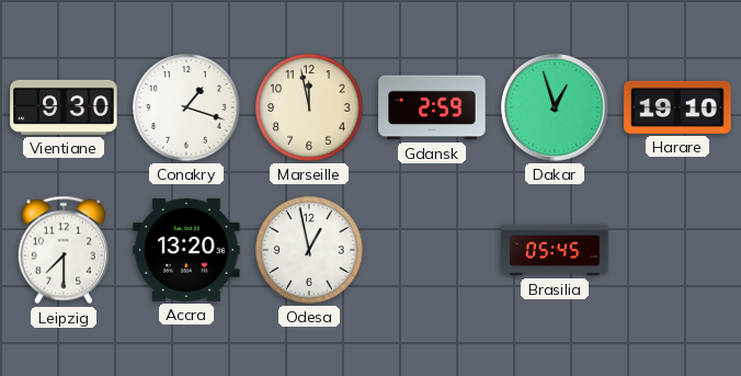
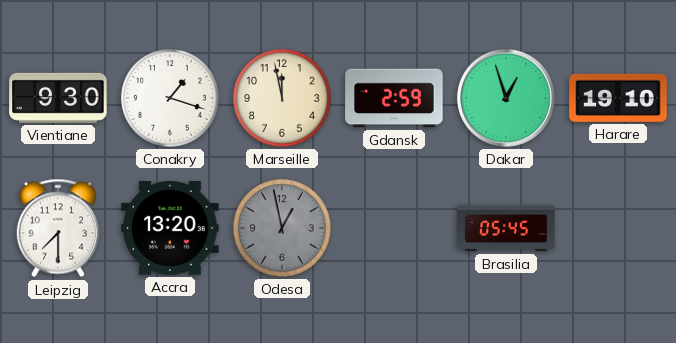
Odesa dial: white -> grey
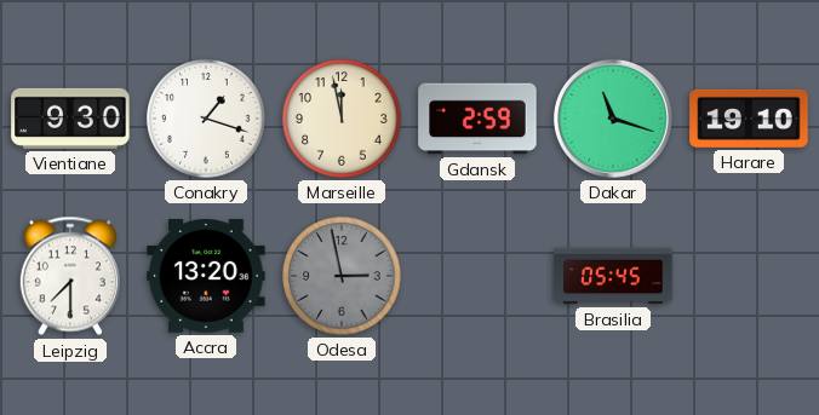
Dakar: 12:57 -> 11:18
Odesa: 12:58 -> 2:58
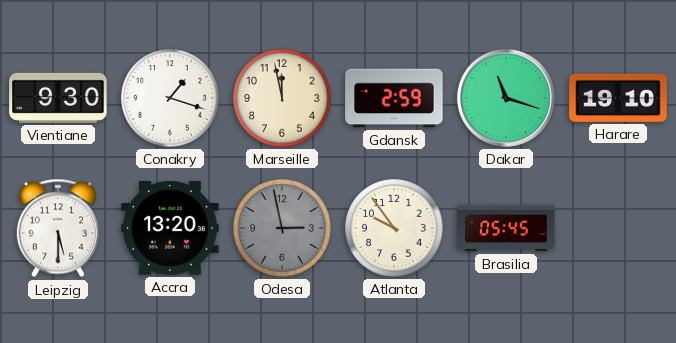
Leipzig: 7:30 -> 5:30
Atlanta: none -> 9:54
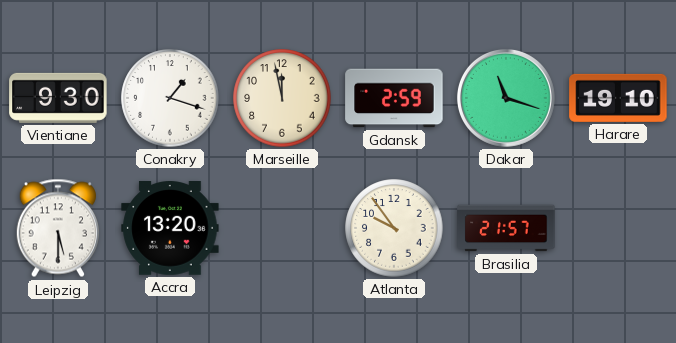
Odesa: 2:58 -> none
Brasilia: 05:45 -> 21:57
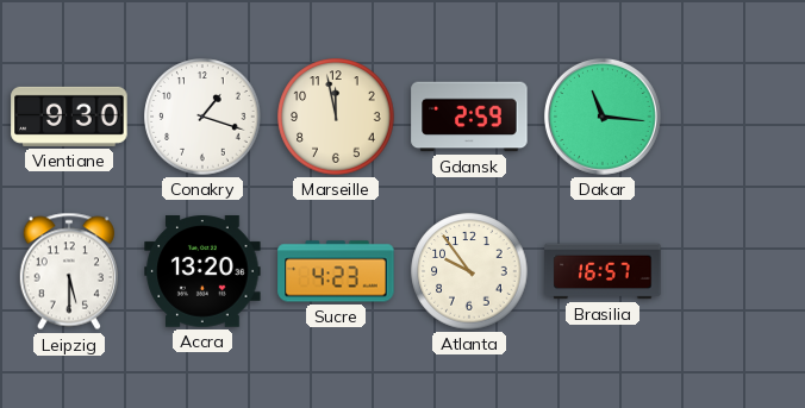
Dakar: 11:18 -> 11:16
Harare: 19:10 -> none
Sucre: none -> 4:23
Brasilia: 21:57 -> 16:57
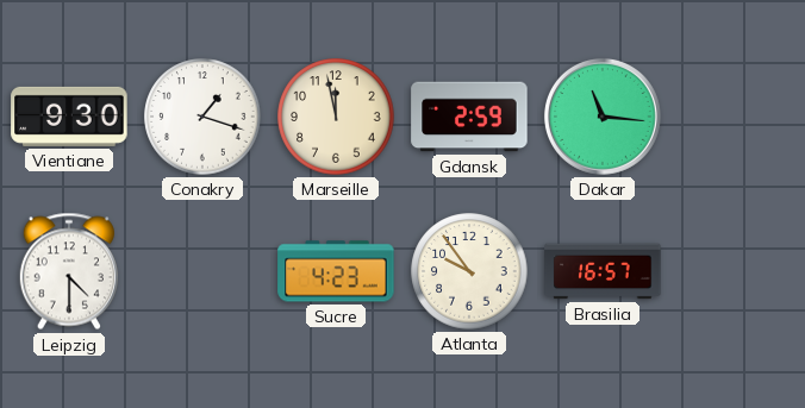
Leipzig: 5:30 -> 4:30
Accra: 13:20 -> none
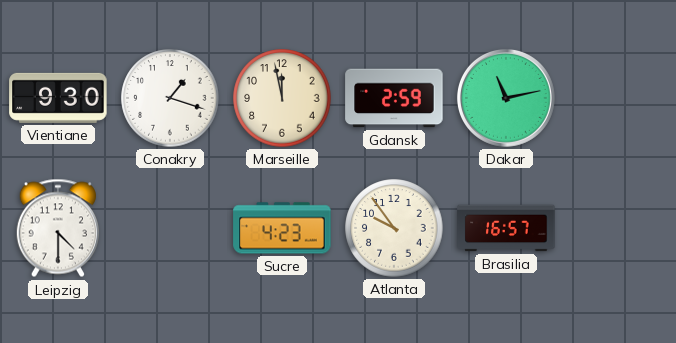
Dakar: 11:16 -> 11:13
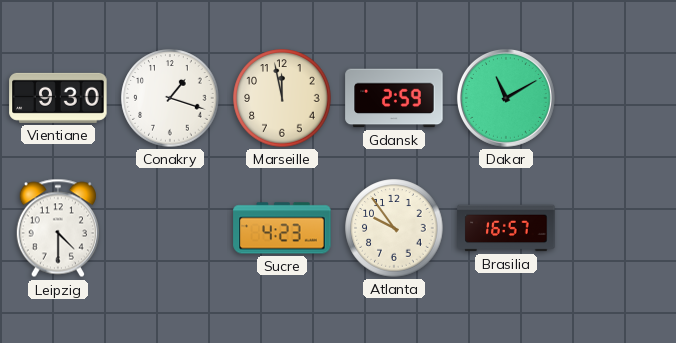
Dakar: 11:13 -> 11:10
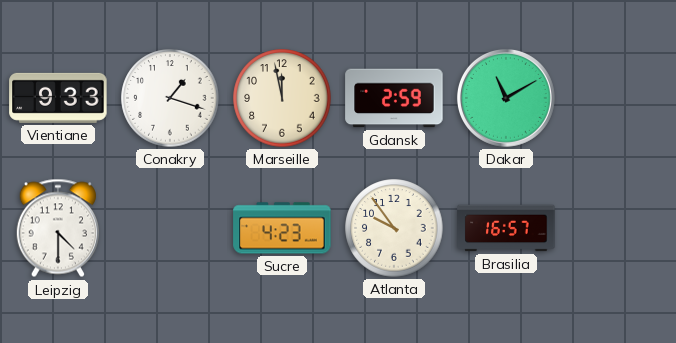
Vientiane: 9:30 -> 9:33
